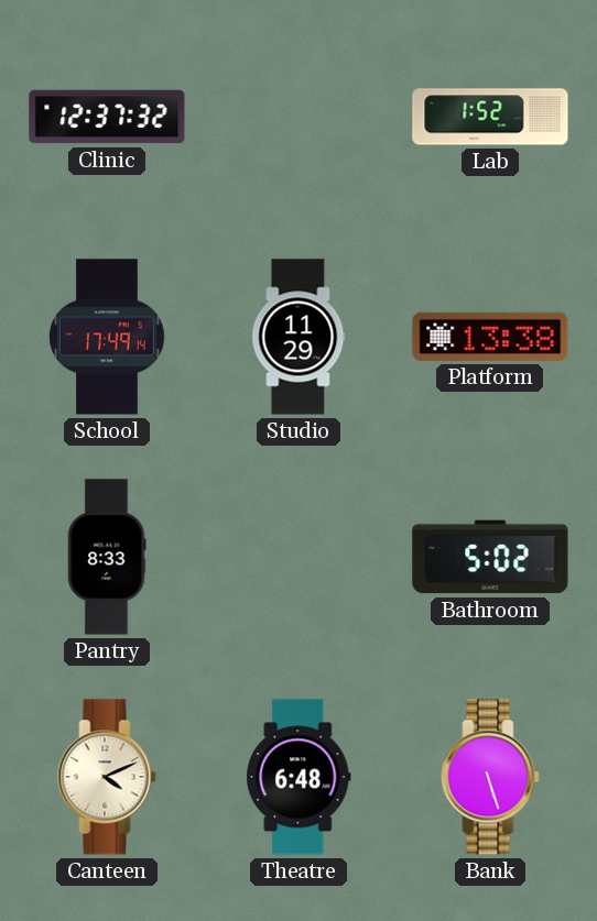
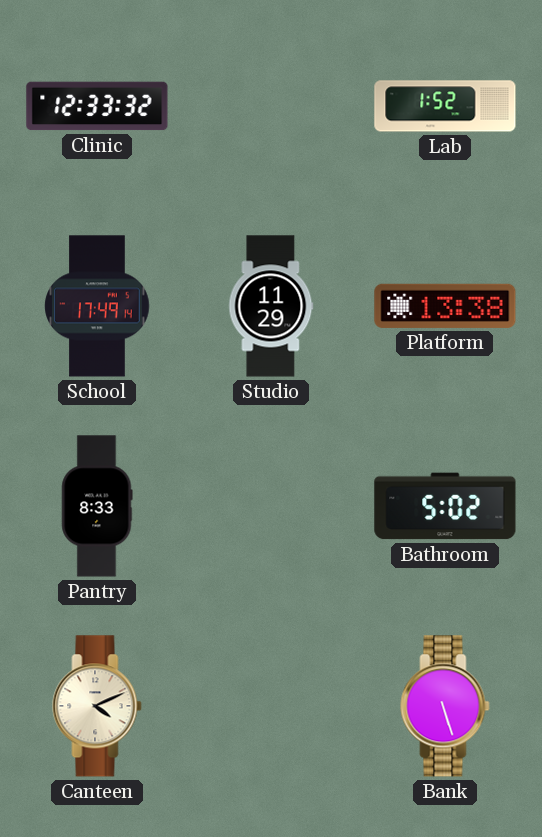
Clinic: 12:37 -> 12:33
Theatre: 6:48 -> none
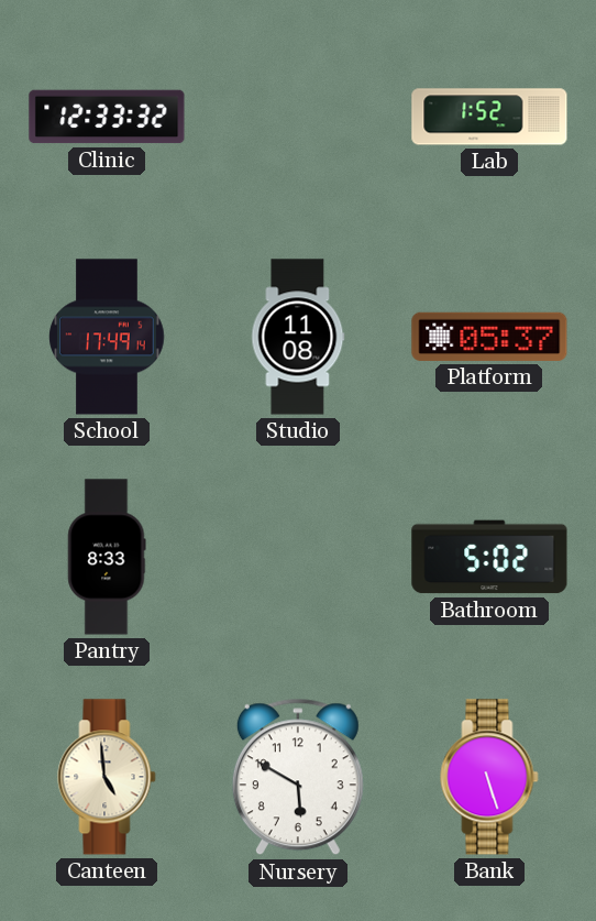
Studio: 11:29 -> 11:08
Platform: 13:38 -> 05:37
Canteen: 4:11 -> 4:59
Nursery: none -> 5:50
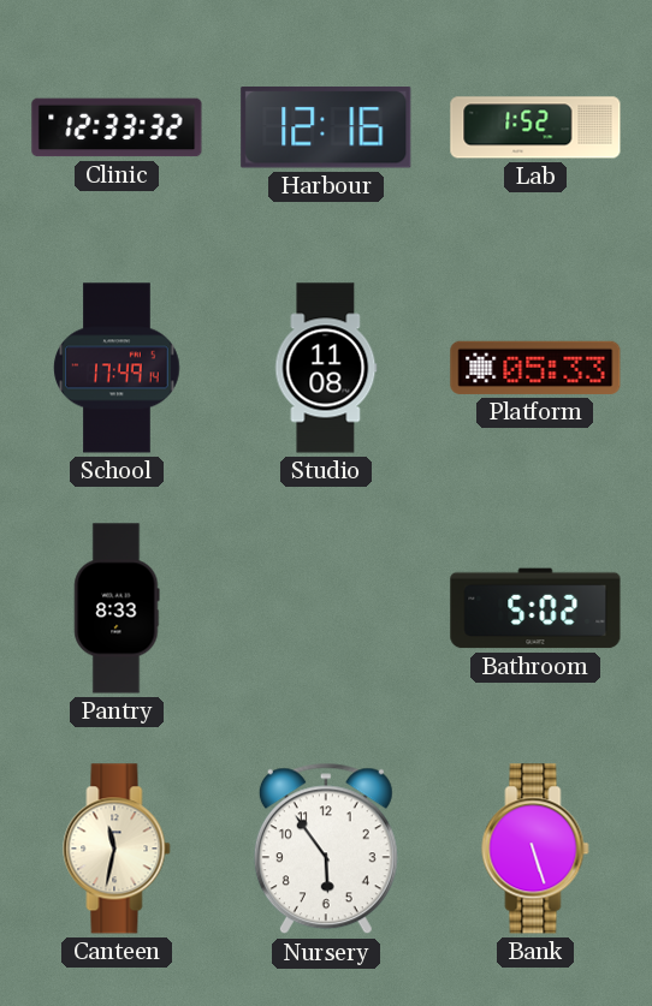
Harbour: none -> 12:16
Platform: 05:37 -> 05:33
Canteen: 4:59 -> 11:32
Nursery: 5:50 -> 5:54
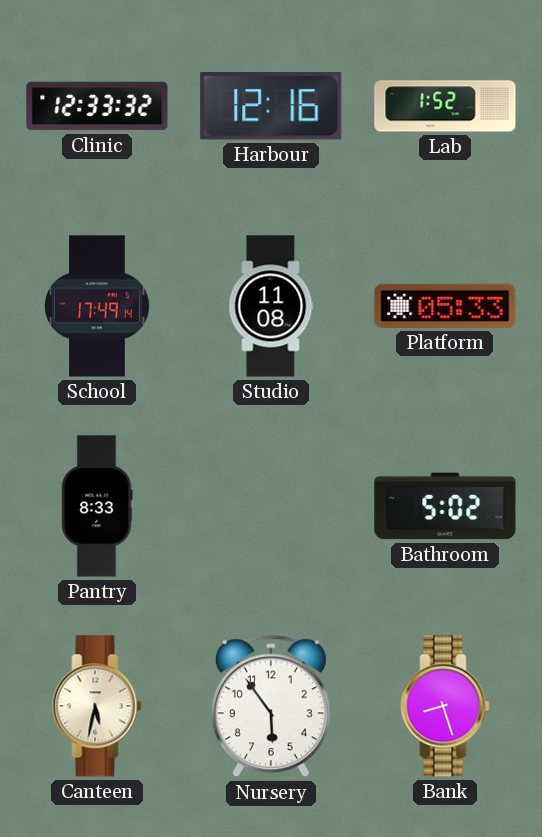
Canteen: 11:32 -> 5:32
Bank: 5:27 -> 8:27
